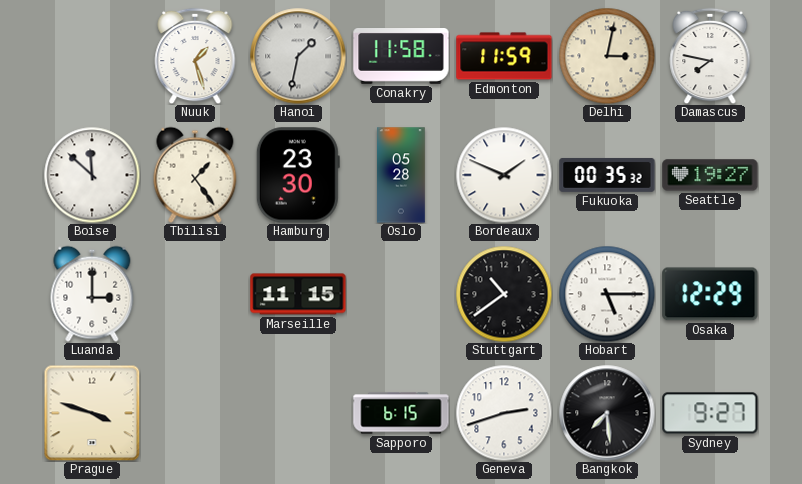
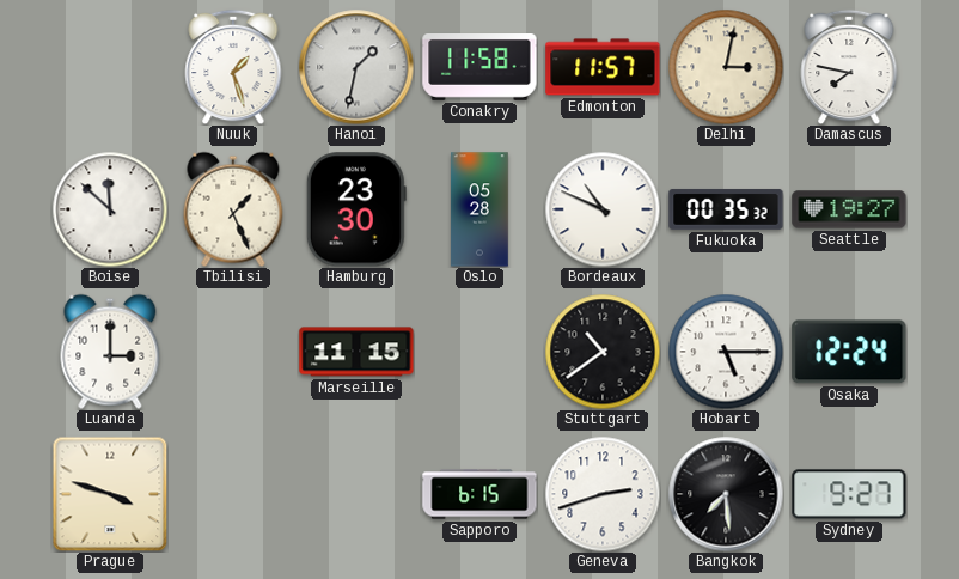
Edmonton: 11:59 -> 11:57
Tbilisi: 1:24 -> 1:26
Bordeaux: 1:49 -> 10:49
Osaka: 12:29 -> 12:24
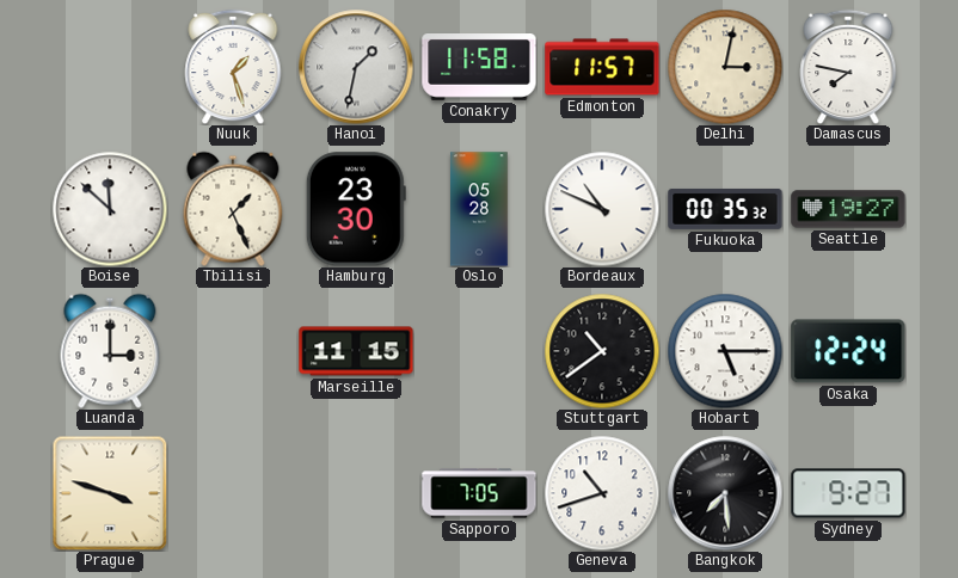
Sapporo: 6:15 -> 7:05
Geneva: 2:42 -> 10:42
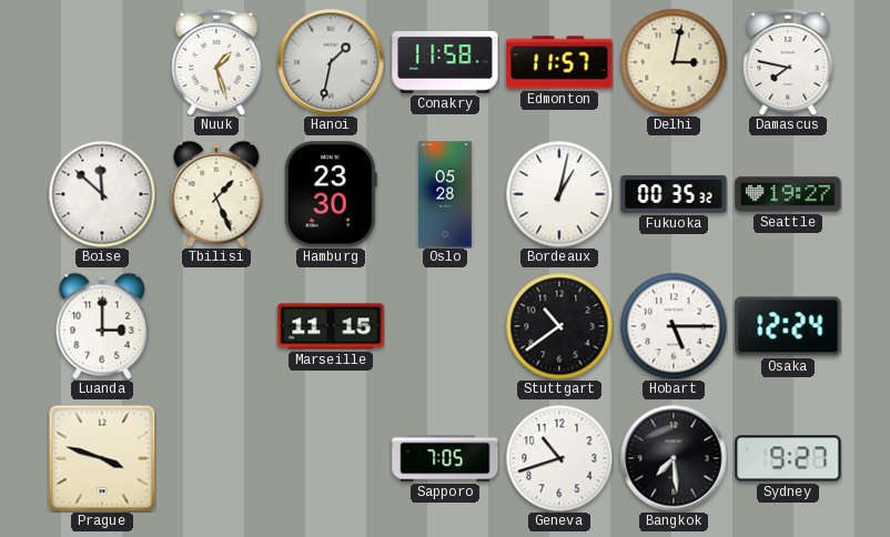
Bordeaux: 10:49 -> 1:02
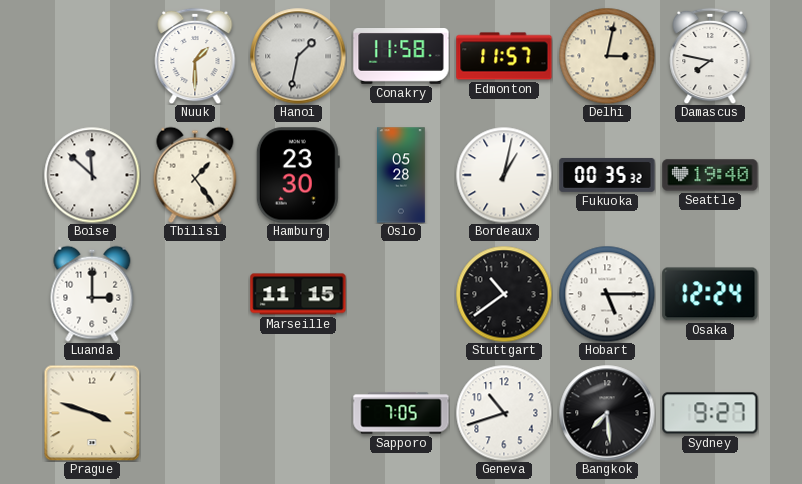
Nuuk: 1:27 -> 1:30
Tbilisi: 1:26 -> 1:24
Seattle: 19:27 -> 19:40
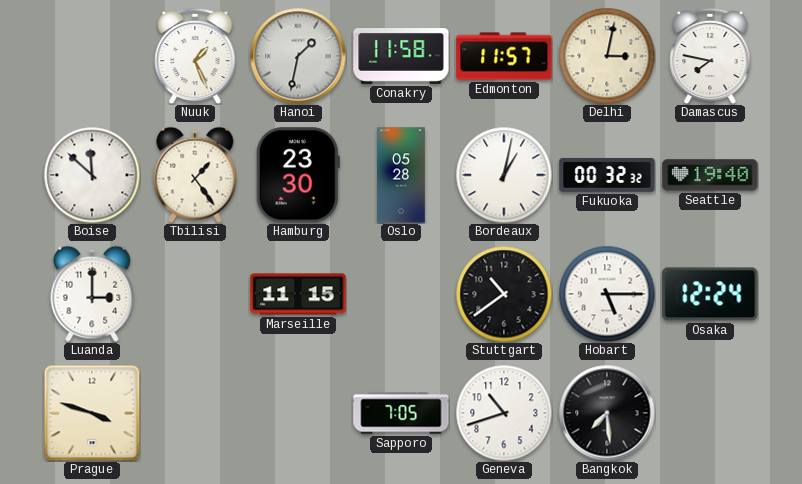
Nuuk: 1:30 -> 1:26
Fukuoka: 00:35 -> 00:32
Sydney: 9:27 -> none
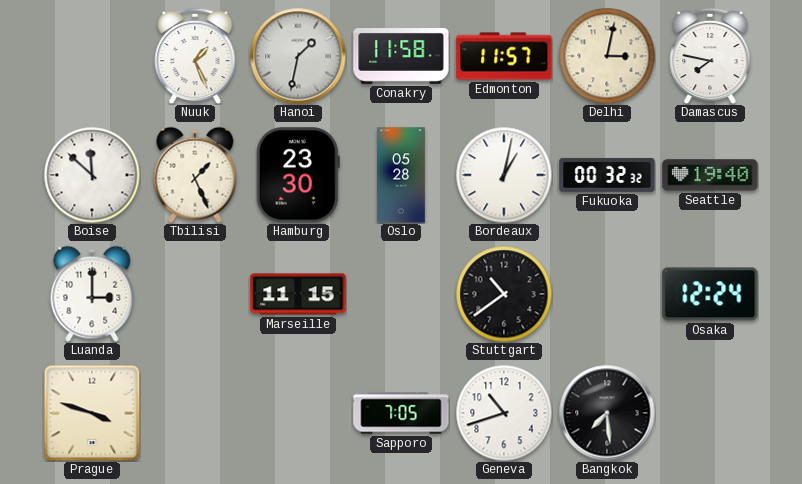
Tbilisi: 1:24 -> 1:26
Hobart: 5:15 -> none
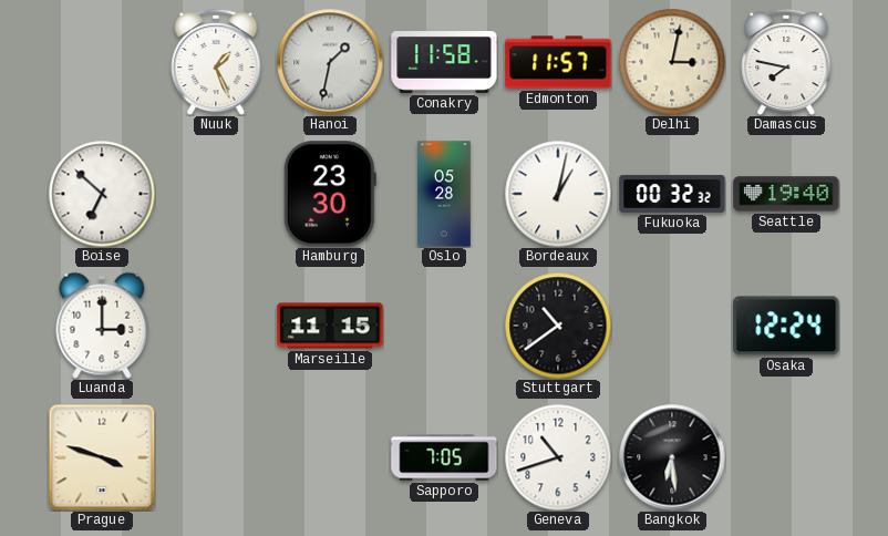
Boise: 11:52 -> 6:52
Tbilisi: 1:26 -> none
Bangkok: 7:29 -> 6:29
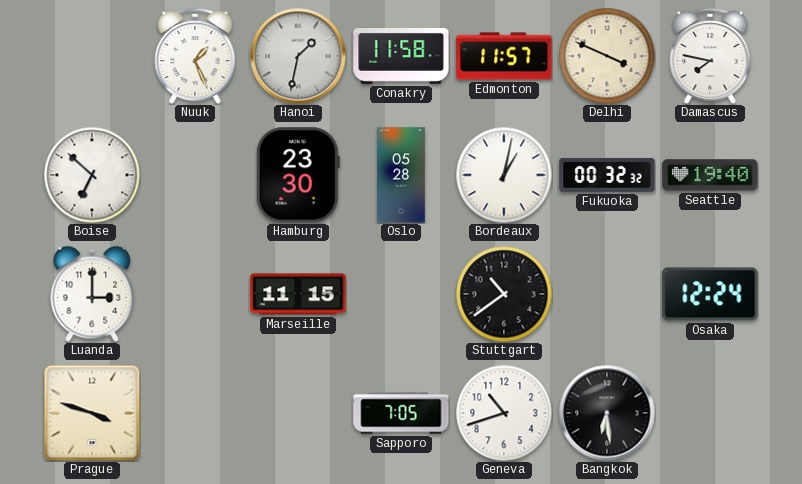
Delhi: 3:02 -> 3:49
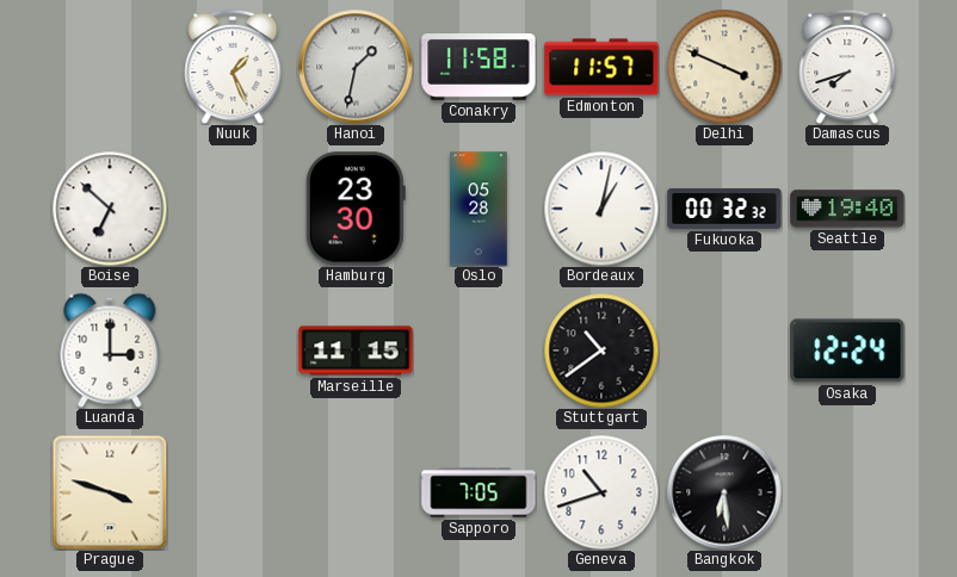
Damascus: 7:47 -> 7:42
